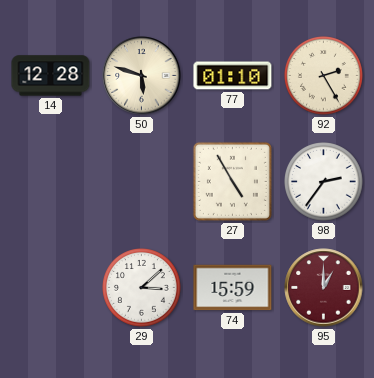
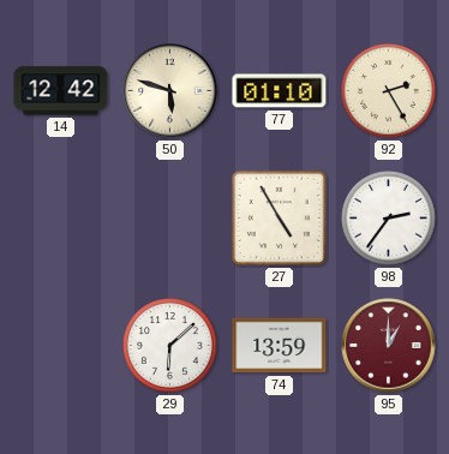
14: 12:28 -> 12:42
29: 3:08 -> 6:08
74: 15:59 -> 13:59
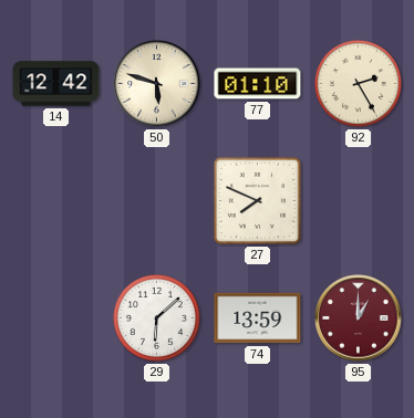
27: 4:55 -> 7:49
98: 2:36 -> none
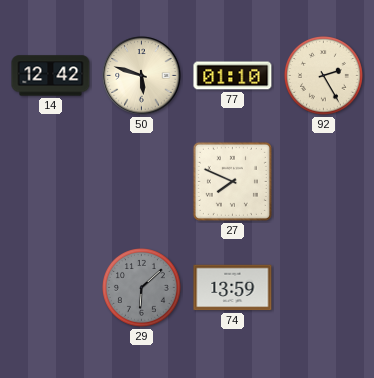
29 dial: white -> grey
95: 1:00 -> none
